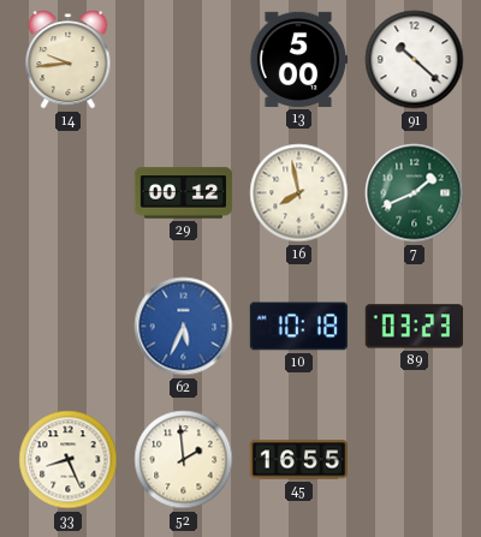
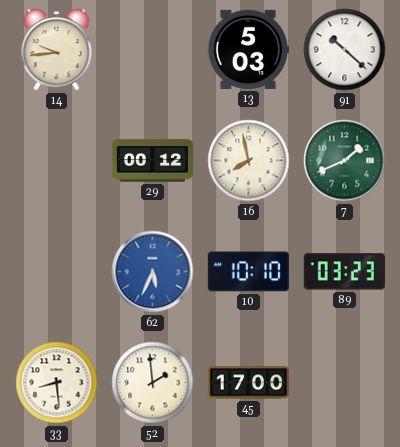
13: 5:00 -> 5:03
10: 10:18 -> 10:10
33: 8:26 -> 8:29
45: 16:55 -> 17:00
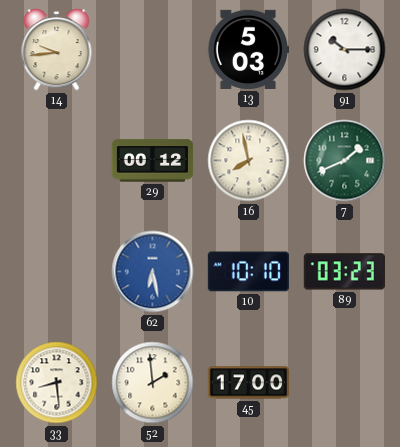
91: 10:22 -> 10:15
62: 5:34 -> 6:28
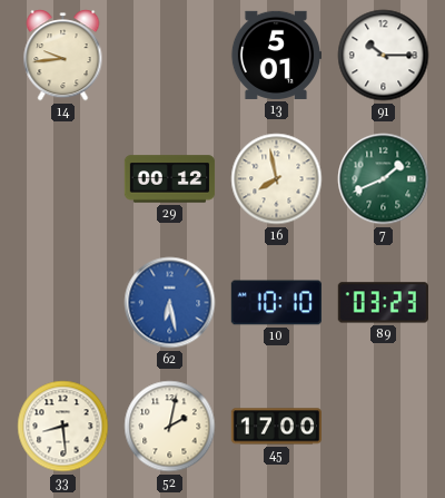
13: 5:03 -> 5:01
52: 1:59 -> 2:02
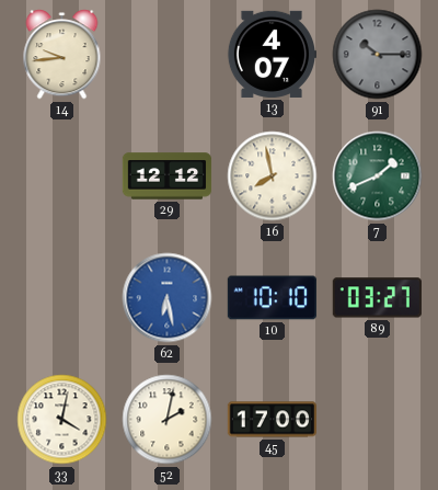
13: 5:01 -> 4:07
91 dial: white -> grey
29: 00:12 -> 12:12
89: 03:23 -> 03:27
33: 8:29 -> 4:02
